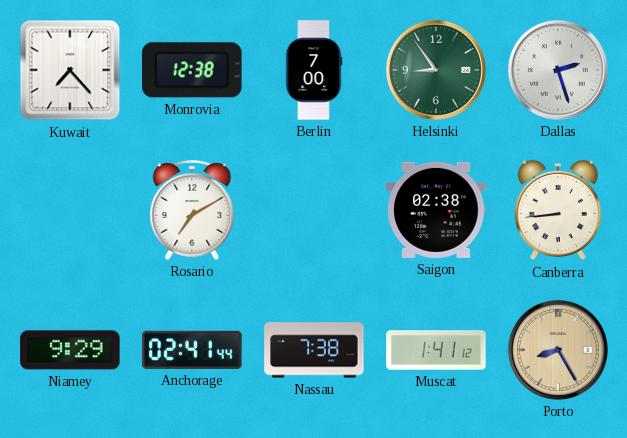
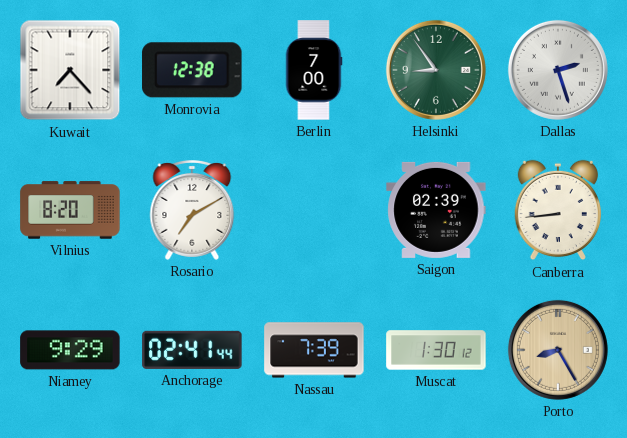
Vilnius: none -> 8:20
Saigon: 02:38 -> 02:39
Nassau: 7:38 -> 7:39
Muscat: 1:41 -> 1:30
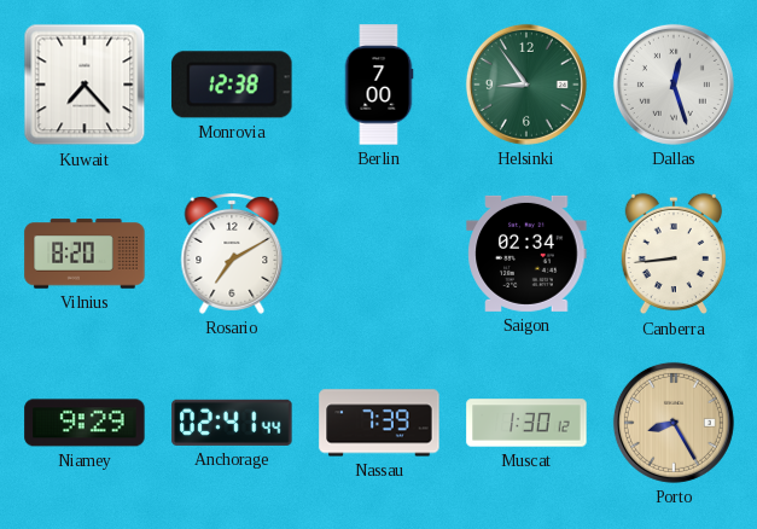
Dallas: 2:27 -> 12:27
Saigon: 02:39 -> 02:34
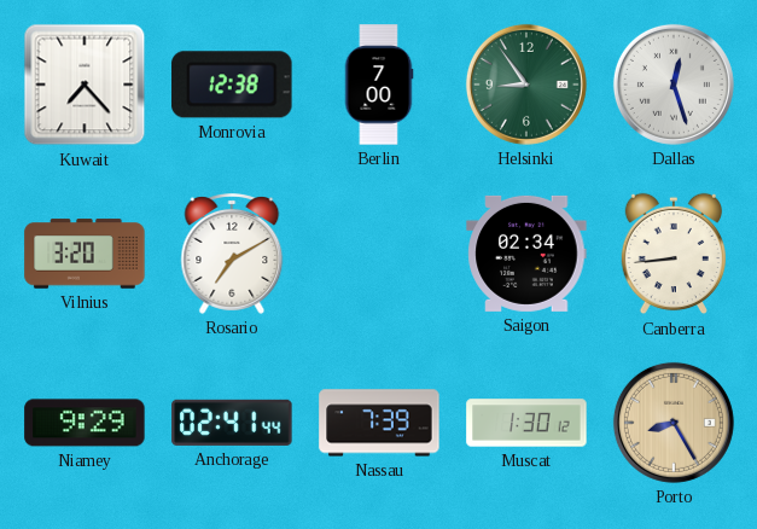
Vilnius: 8:20 -> 3:20
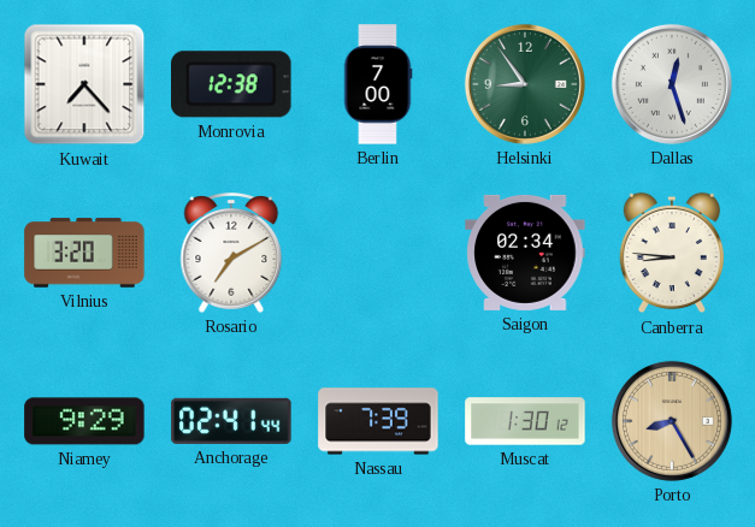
Canberra: 8:44 -> 8:46
